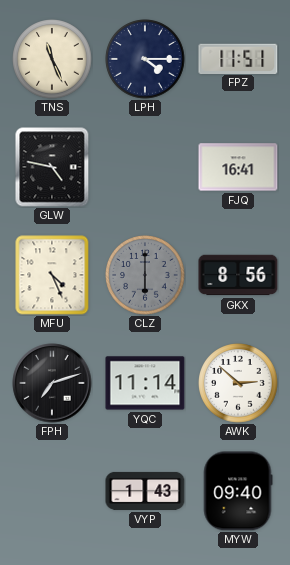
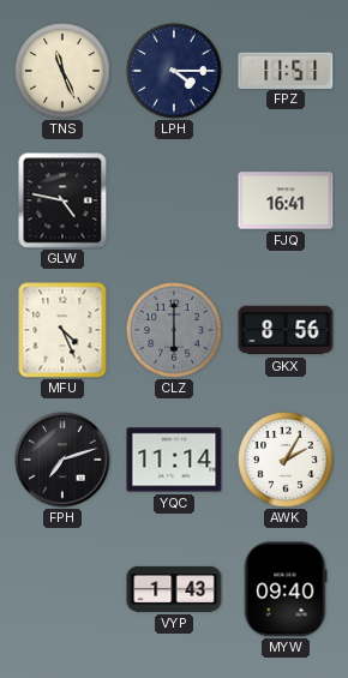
AWK: 2:52 -> 2:05
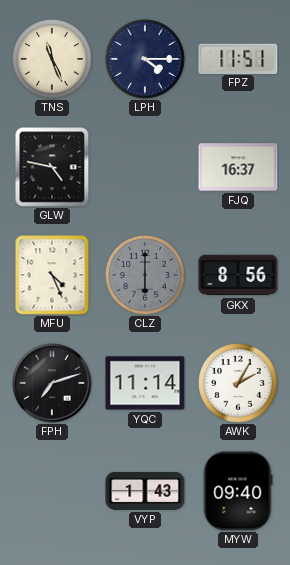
FJQ: 16:41 -> 16:37
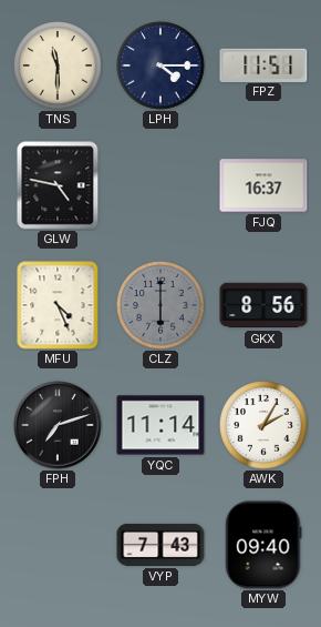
TNS: 11:26 -> 11:30
VYP: 1:43 -> 7:43
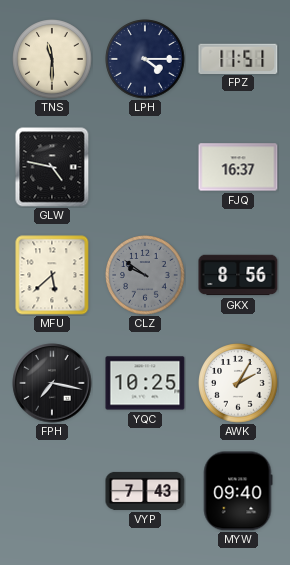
MFU: 4:26 -> 5:38
CLZ: 6:00 -> 9:51
FPH: 7:12 -> 7:17
YQC: 11:14 -> 10:25
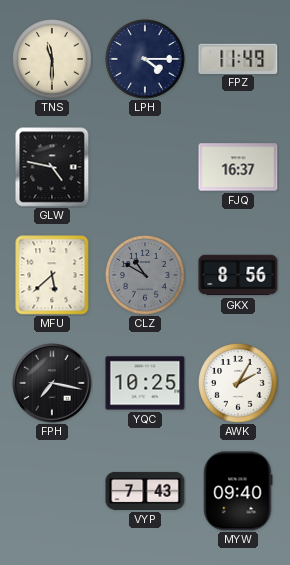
FPZ: 11:51 -> 11:49
CLZ: 9:51 -> 10:50
